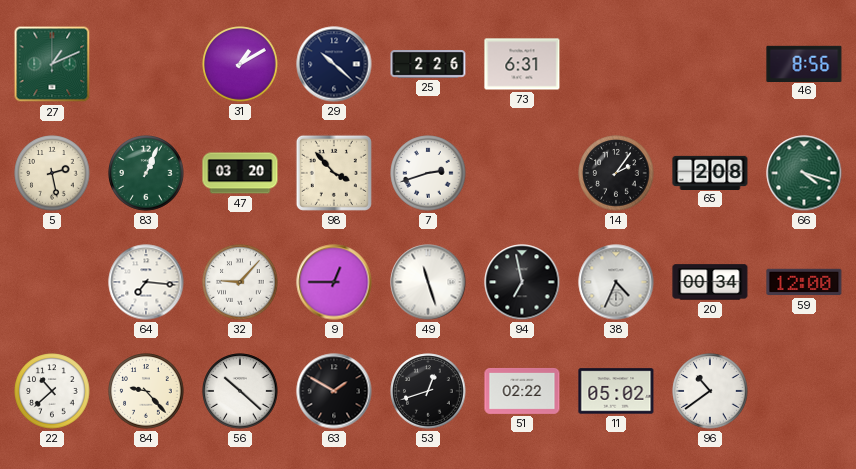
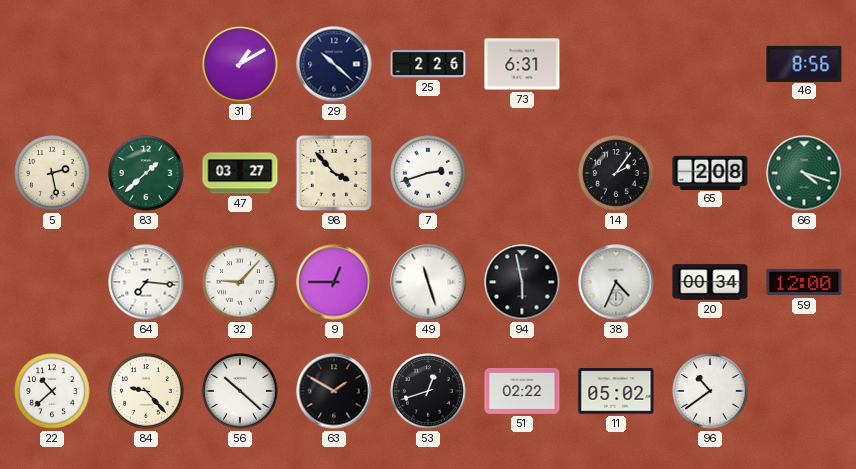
27: 1:11 -> none
83: 1:04 -> 1:38
47: 03:20 -> 03:27
94: 6:58 -> 5:58
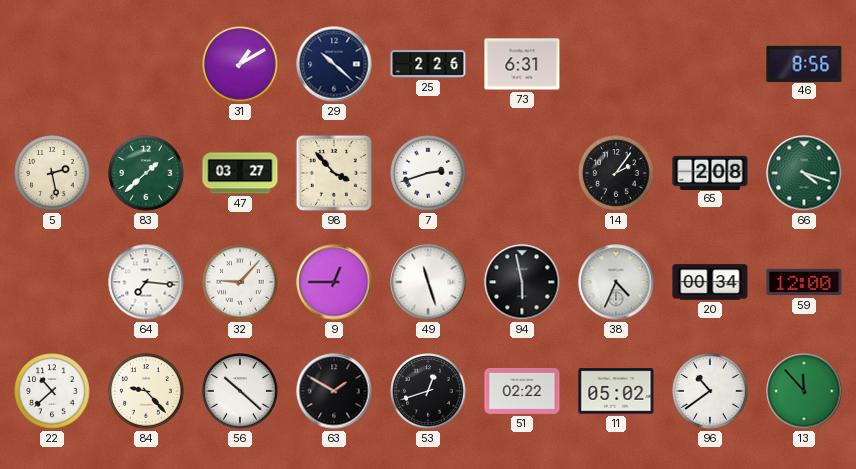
13: none -> 11:53
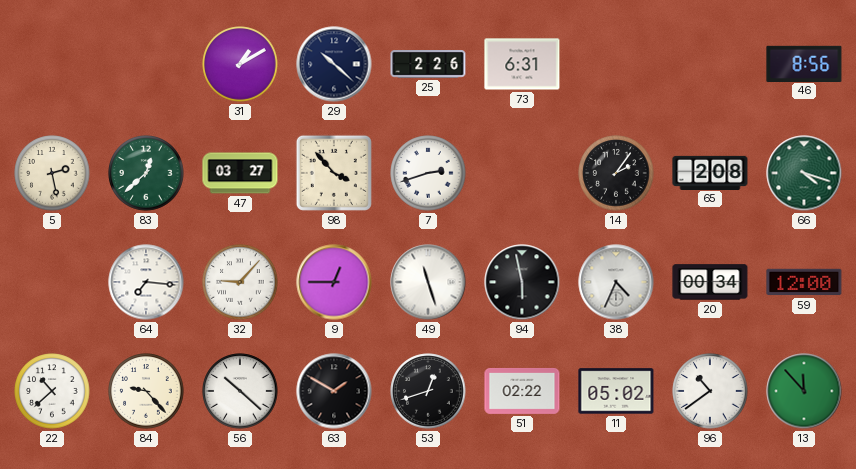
83: 1:38 -> 12:38
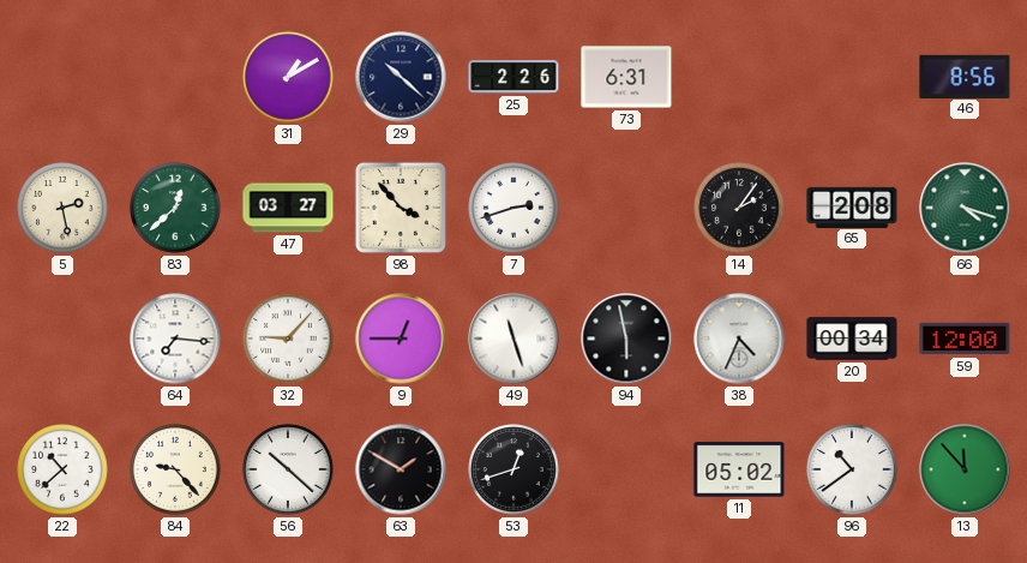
51: 02:22 -> none
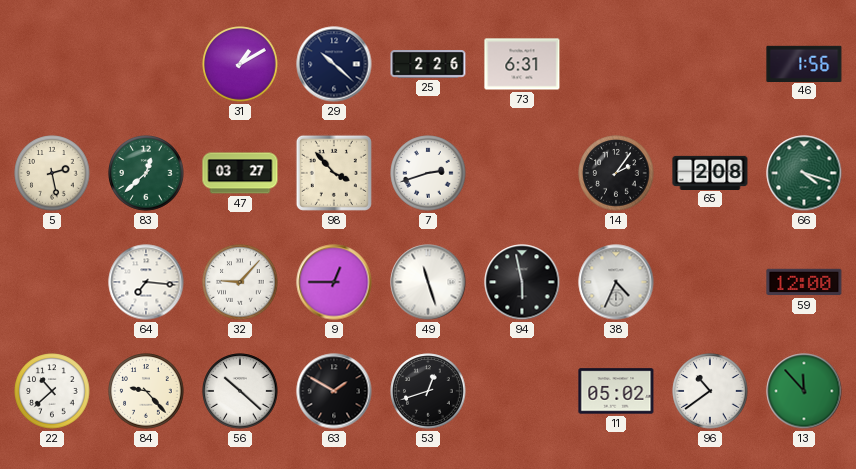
46: 8:56 -> 1:56
20: 00:34 -> none
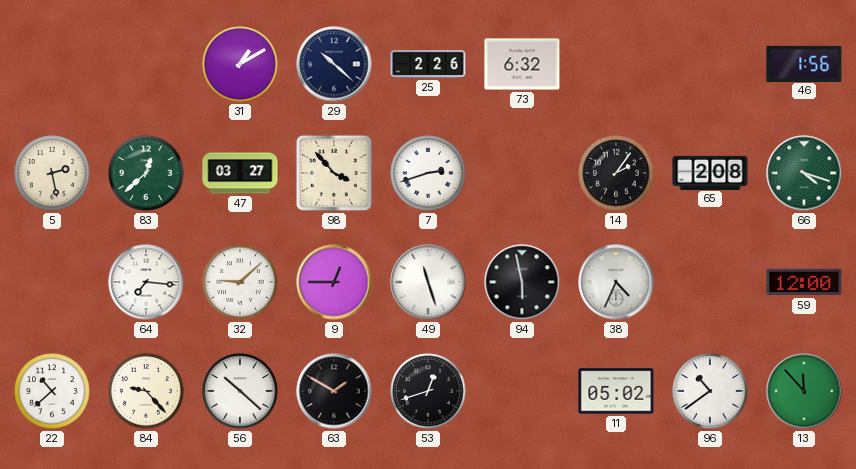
73: 6:31 -> 6:32
32: 9:07 -> 9:08
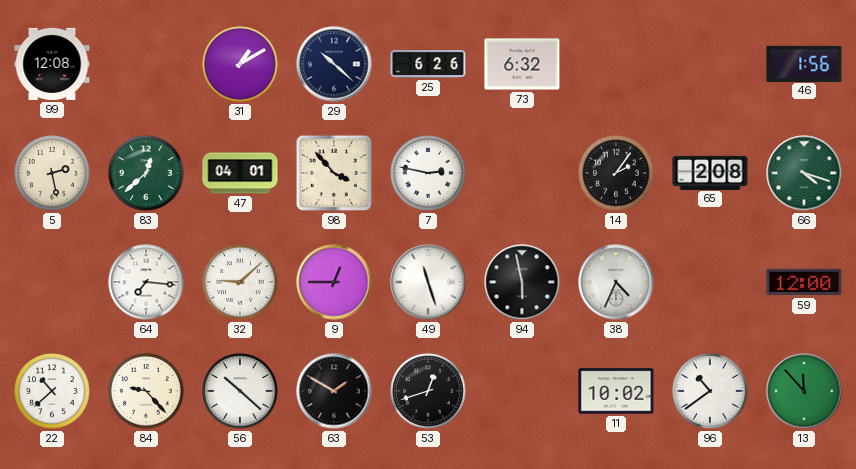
99: none -> 12:08
25: 2:26 -> 6:26
47: 03:27 -> 04:01
7: 2:42 -> 2:47
11: 05:02 -> 10:02
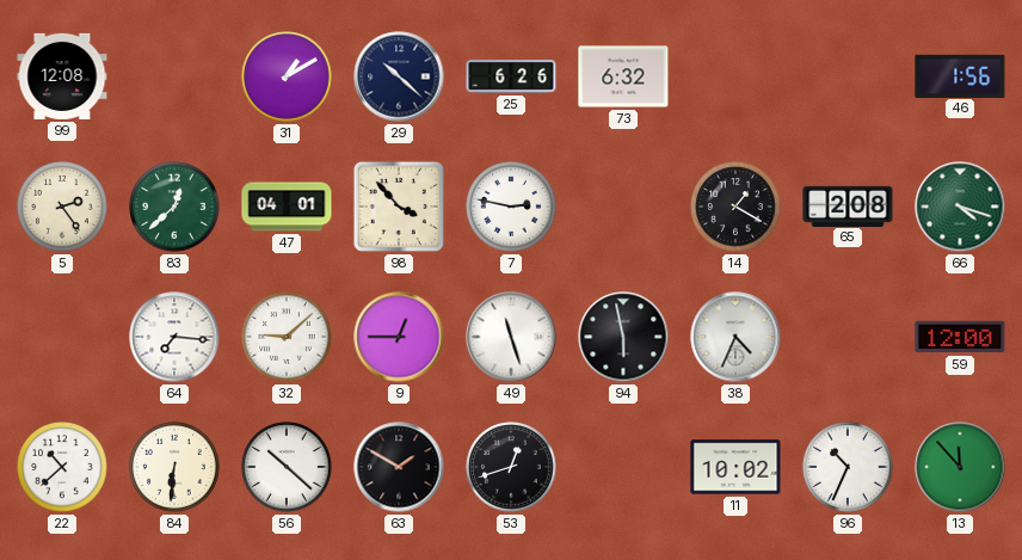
5: 2:28 -> 2:24
14: 2:06 -> 1:20
84: 9:23 -> 6:31
96: 10:39 -> 10:34
